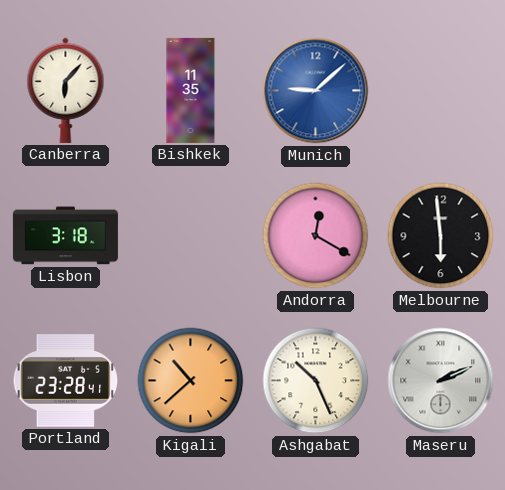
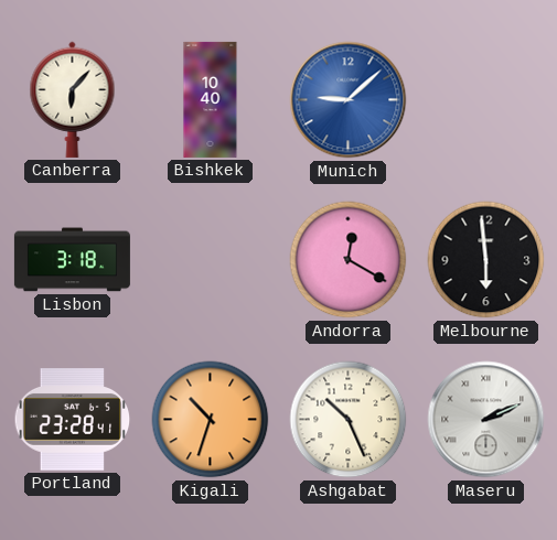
Bishkek: 11:35 -> 10:40
Kigali: 10:38 -> 10:33
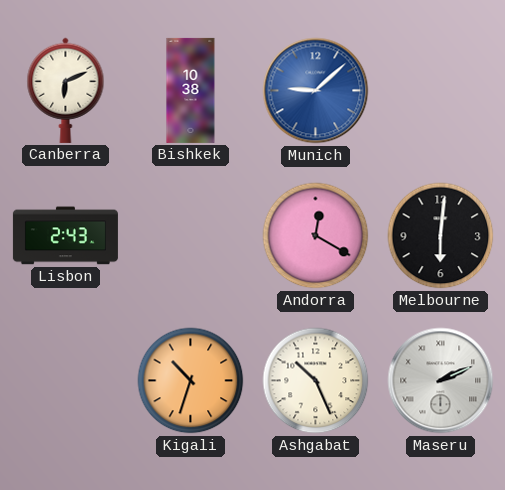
Canberra: 6:07 -> 6:11
Bishkek: 10:40 -> 10:38
Lisbon: 3:18 -> 2:43
Melbourne: 5:59 -> 6:01
Portland: 23:28 -> none
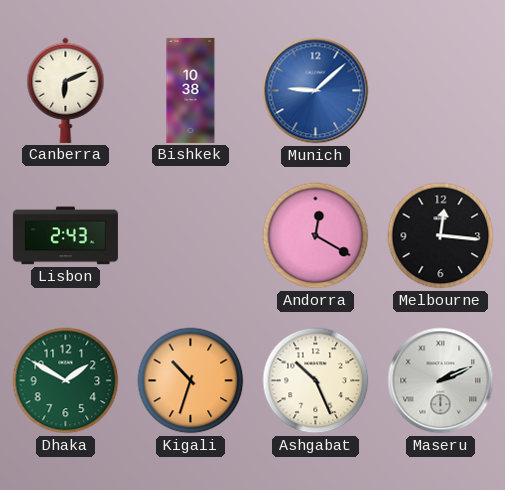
Melbourne: 6:01 -> 12:16
Dhaka: none -> 1:50
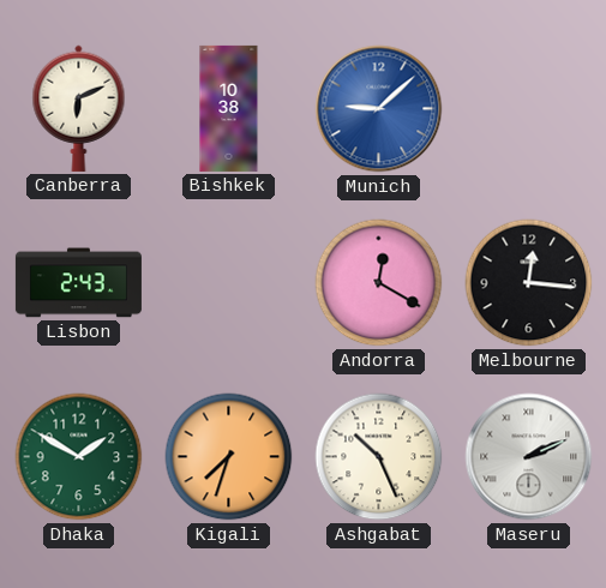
Kigali: 10:33 -> 7:33
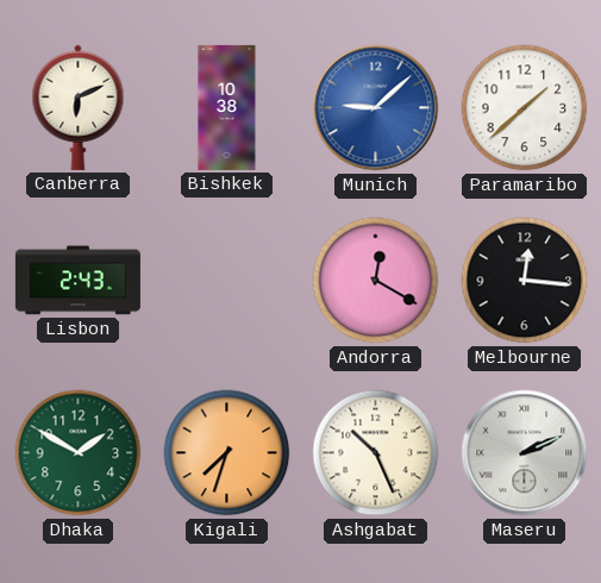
Paramaribo: none -> 1:38
